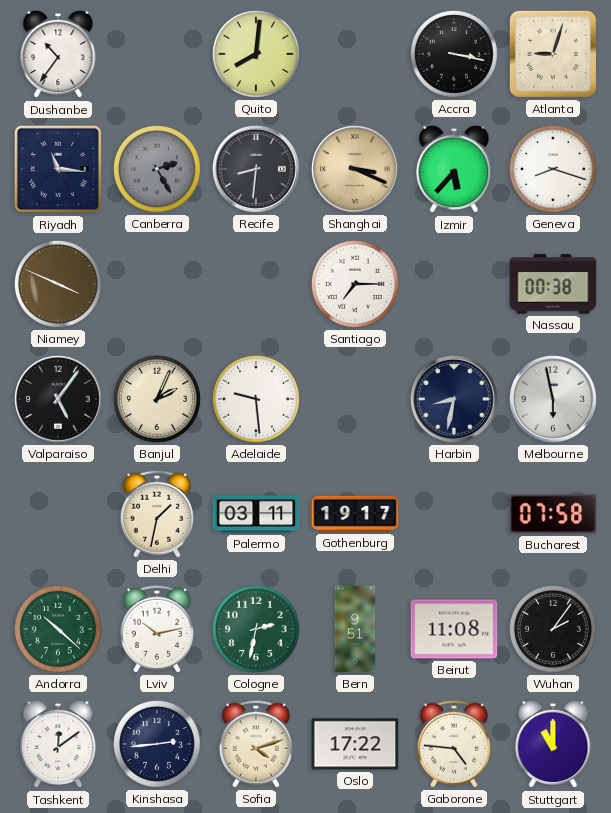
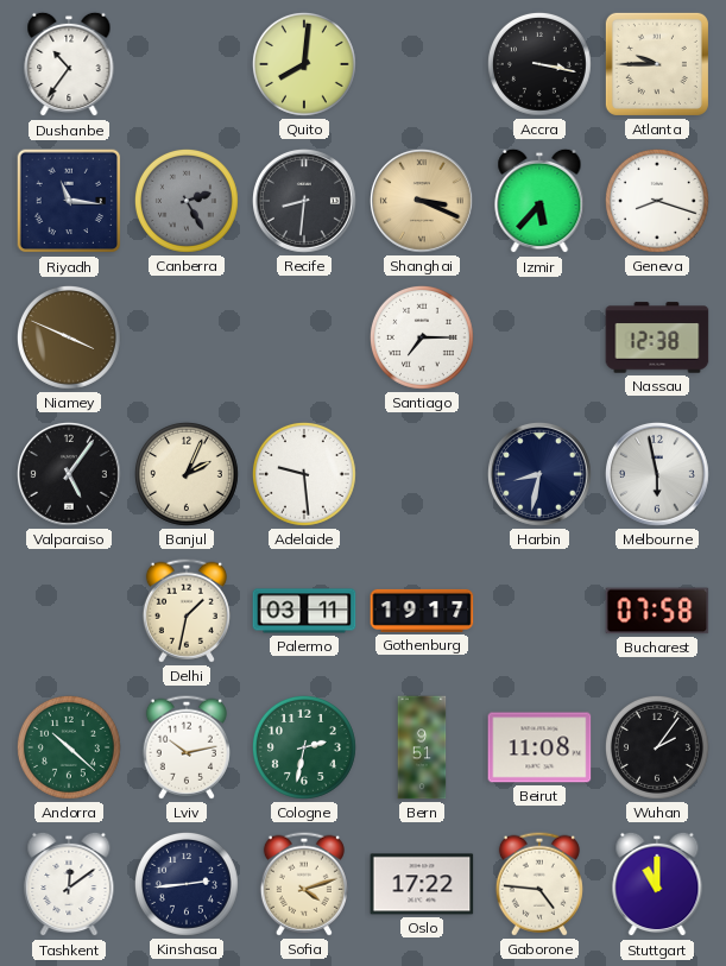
Atlanta: 9:03 -> 9:45
Nassau: 00:38 -> 12:38
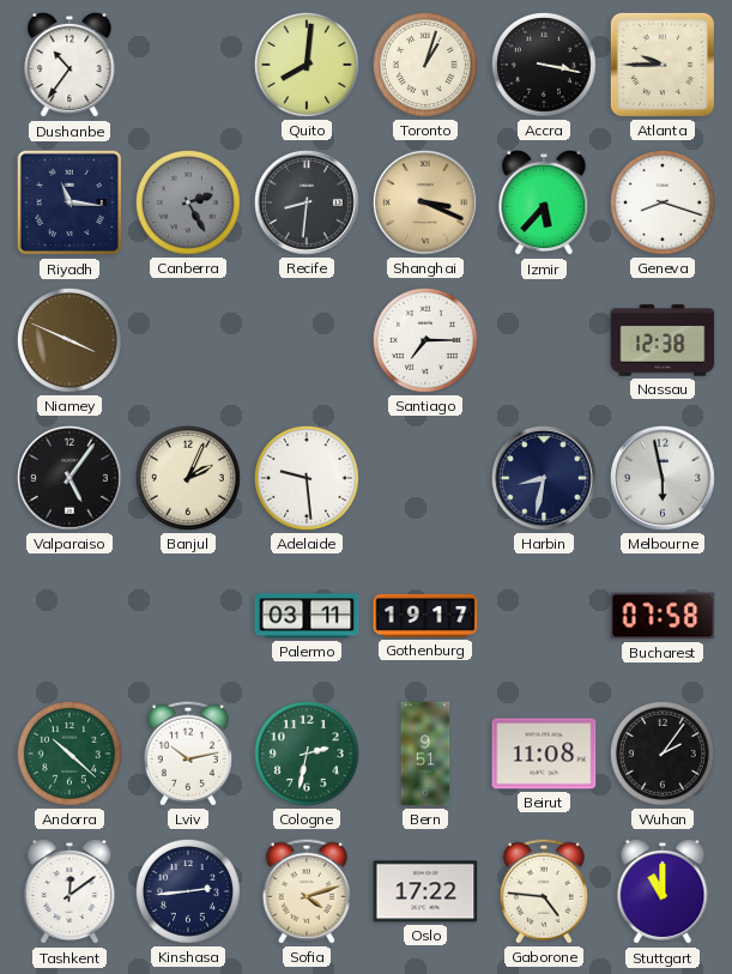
Toronto: none -> 1:03
Delhi: 1:32 -> none
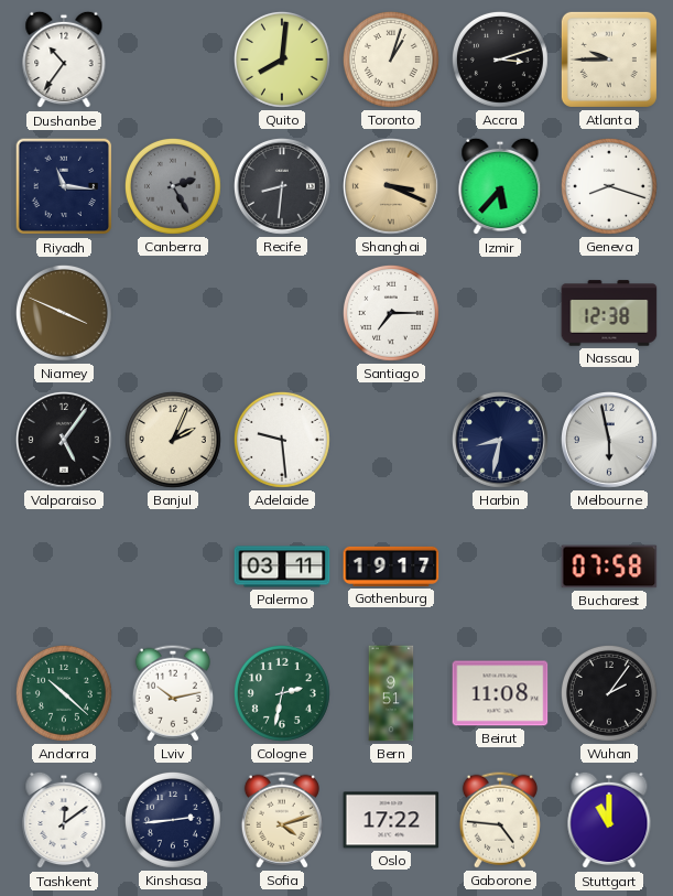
Accra: 3:17 -> 3:12
